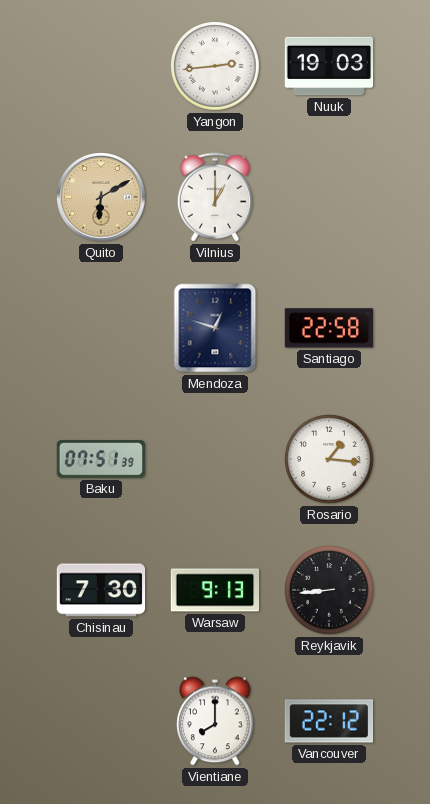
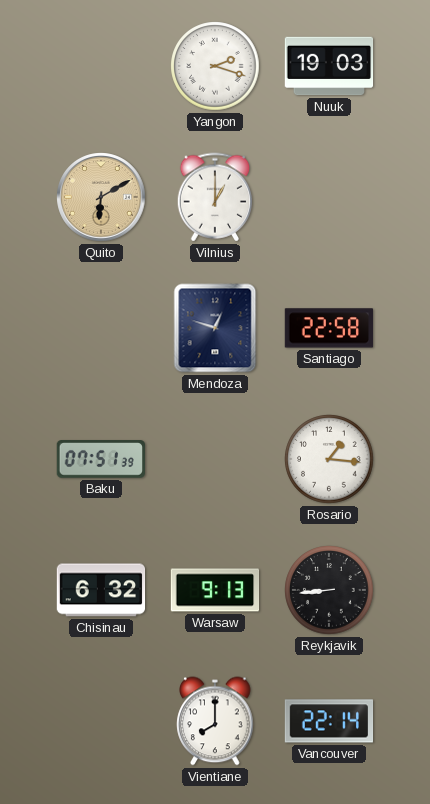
Yangon: 2:44 -> 2:18
Chisinau: 7:30 -> 6:32
Vancouver: 22:12 -> 22:14
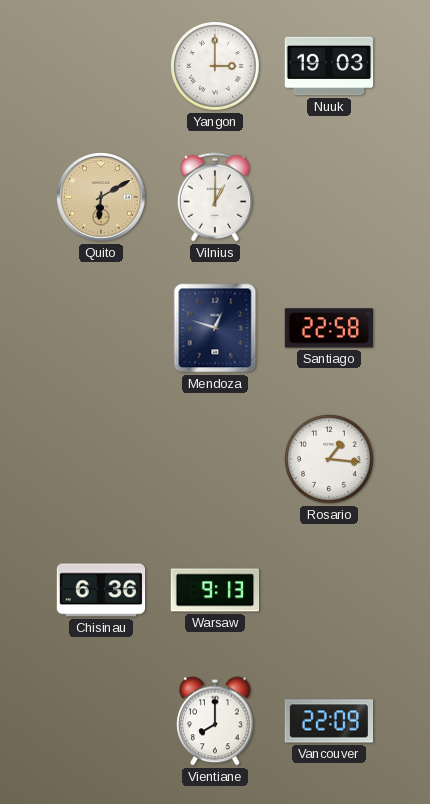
Yangon: 2:18 -> 3:00
Baku: 07:51 -> none
Chisinau: 6:32 -> 6:36
Reykjavik: 8:44 -> none
Vancouver: 22:14 -> 22:09
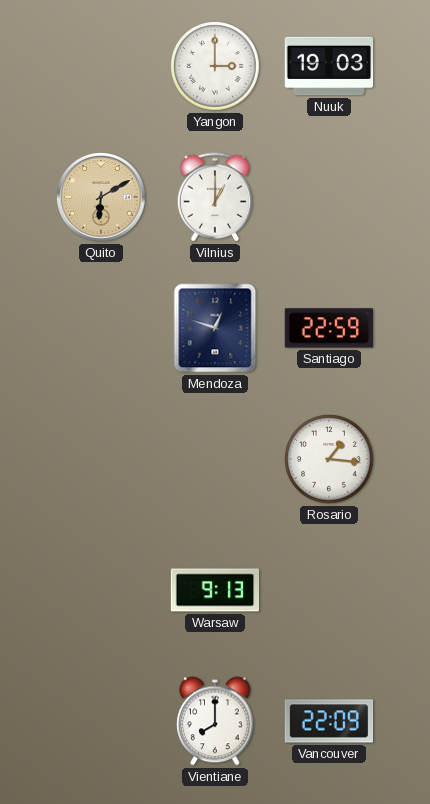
Santiago: 22:58 -> 22:59
Chisinau: 6:36 -> none
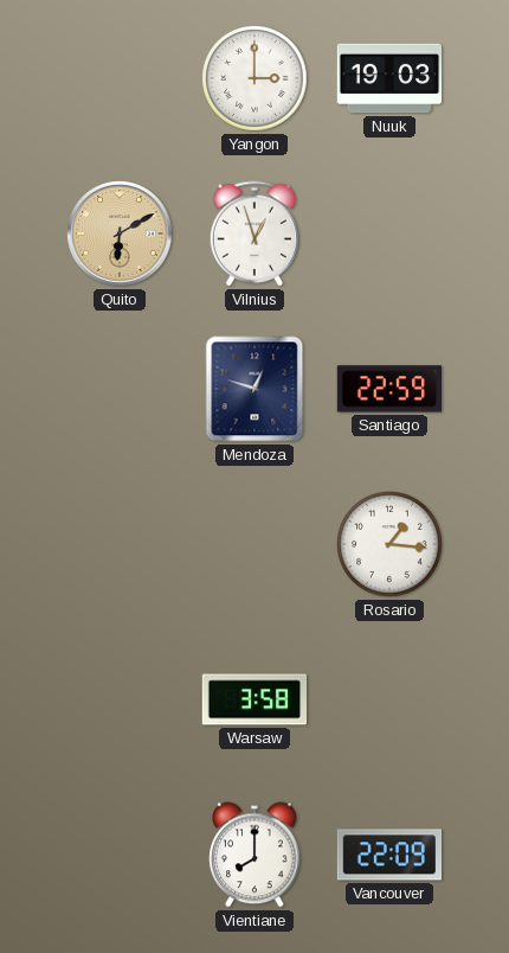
Vilnius: 1:00 -> 12:57
Warsaw: 9:13 -> 3:58
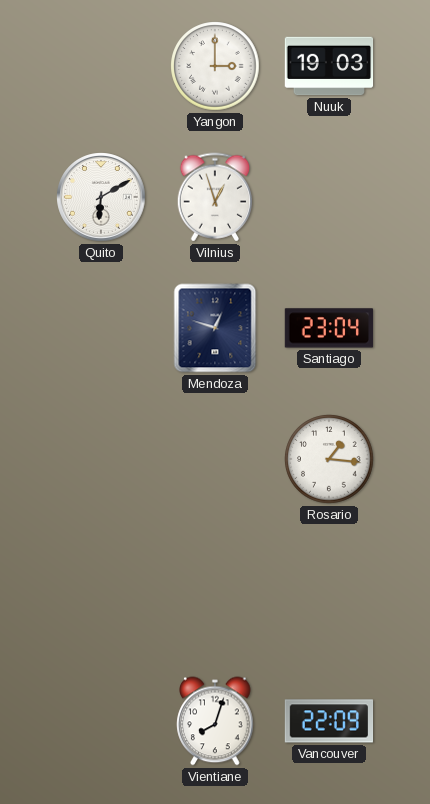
Quito dial: champagne -> white
Santiago: 22:59 -> 23:04
Warsaw: 3:58 -> none
Vientiane: 8:00 -> 8:03
